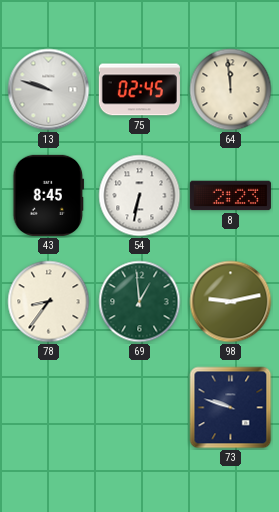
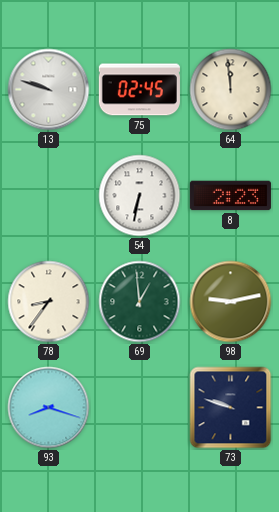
43: 8:45 -> none
93: none -> 8:18
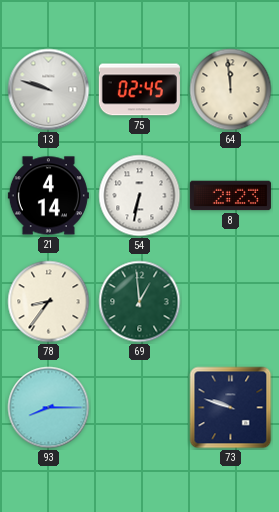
21: none -> 4:14
98: 9:13 -> none
93: 8:18 -> 8:15
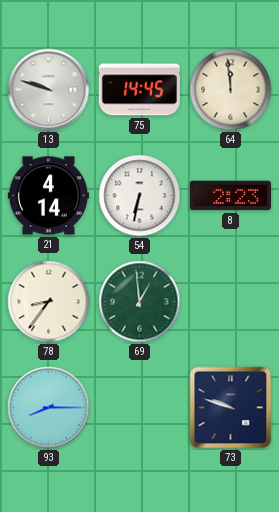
75: 02:45 -> 14:45
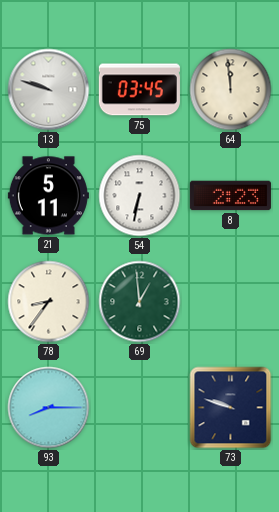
75: 14:45 -> 03:45
21: 4:14 -> 5:11
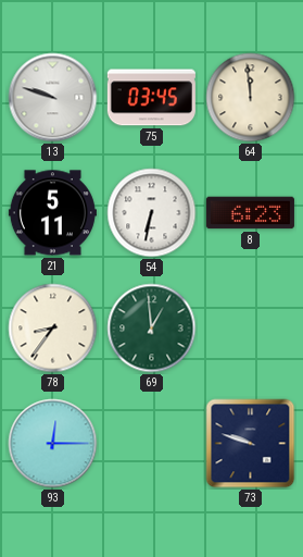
8: 2:23 -> 6:23
93: 8:15 -> 12:15
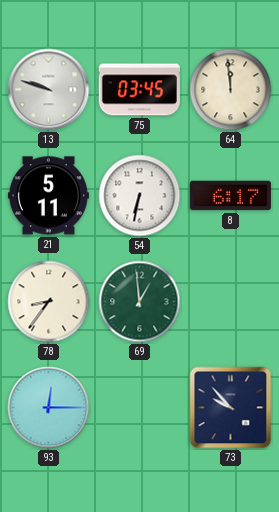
8: 6:23 -> 6:17
73: 9:48 -> 9:53
